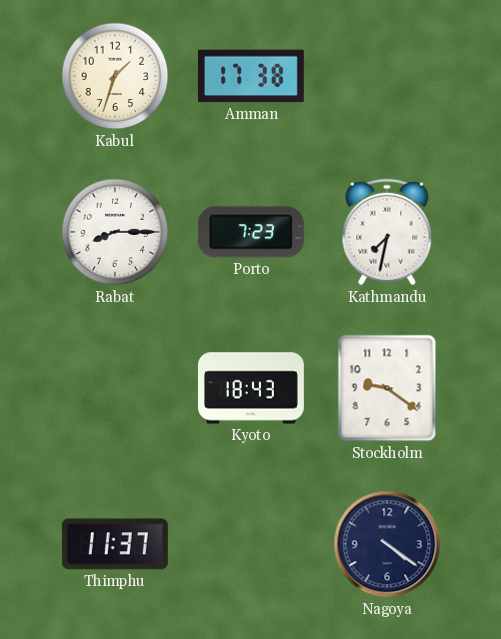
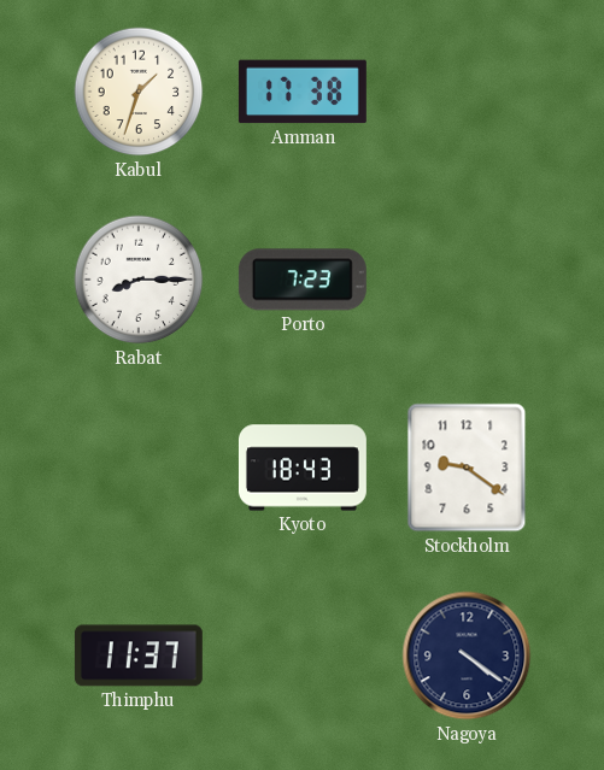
Kathmandu: 7:32 -> none
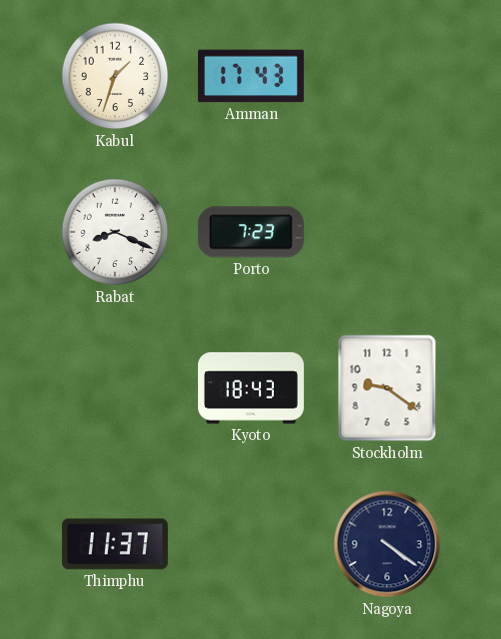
Amman: 17:38 -> 17:43
Rabat: 8:15 -> 8:19
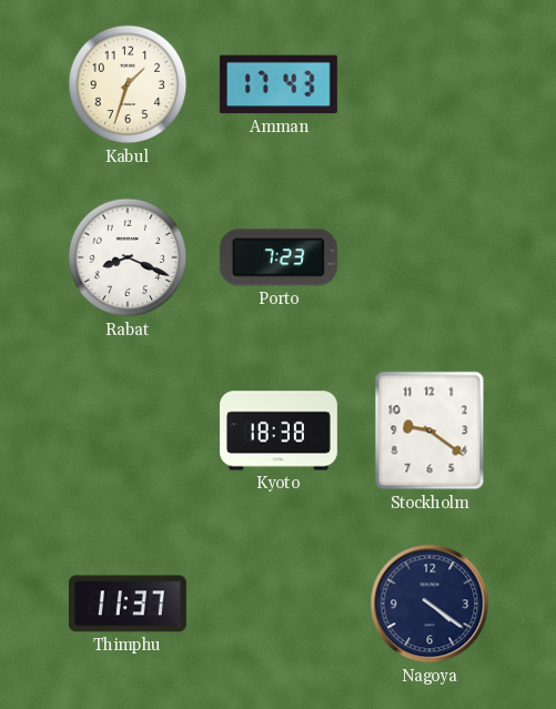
Kyoto: 18:43 -> 18:38
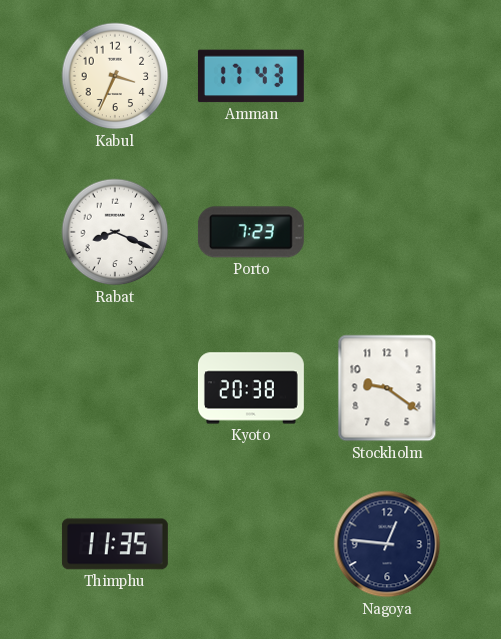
Kabul: 1:33 -> 3:34
Kyoto: 18:38 -> 20:38
Thimphu: 11:37 -> 11:35
Nagoya: 4:21 -> 12:46
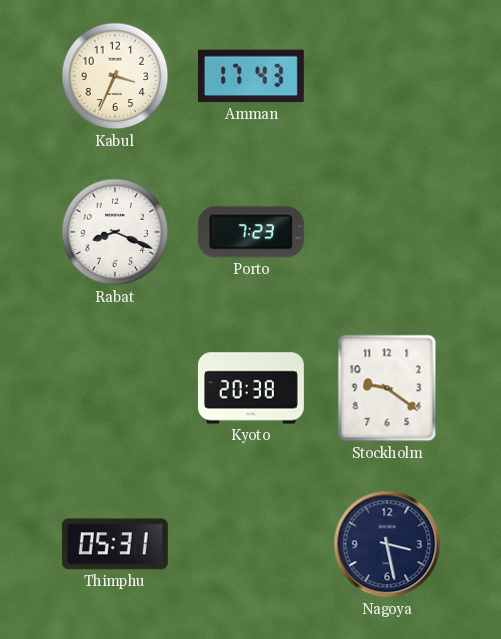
Thimphu: 11:35 -> 05:31
Nagoya: 12:46 -> 3:28
